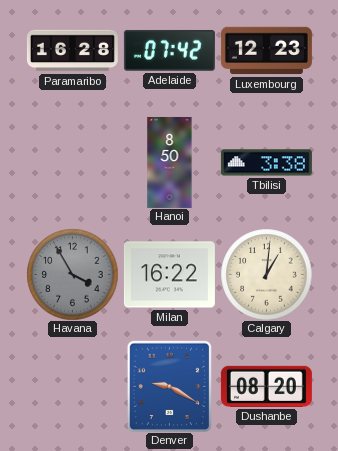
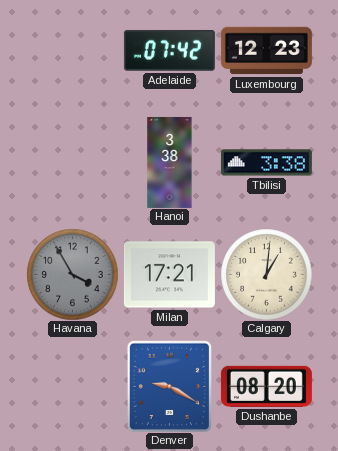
Paramaribo: 16:28 -> none
Hanoi: 8:50 -> 3:38
Milan: 16:22 -> 17:21
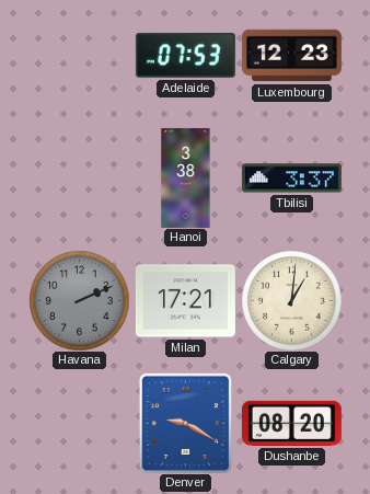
Adelaide: 07:42 -> 07:53
Tbilisi: 3:38 -> 3:37
Havana: 3:55 -> 2:11
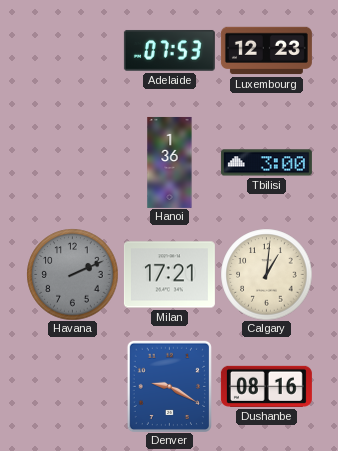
Hanoi: 3:38 -> 1:36
Tbilisi: 3:37 -> 3:00
Dushanbe: 08:20 -> 08:16
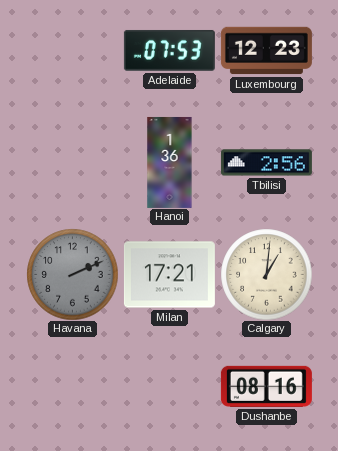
Tbilisi: 3:00 -> 2:56
Denver: 9:20 -> none
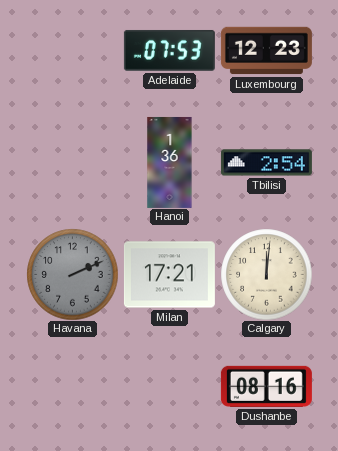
Tbilisi: 2:56 -> 2:54
Calgary: 1:01 -> 12:01
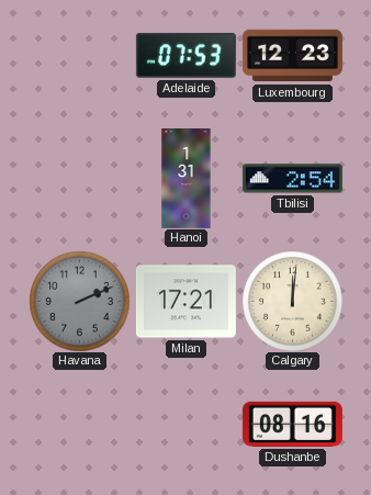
Hanoi: 1:36 -> 1:31
